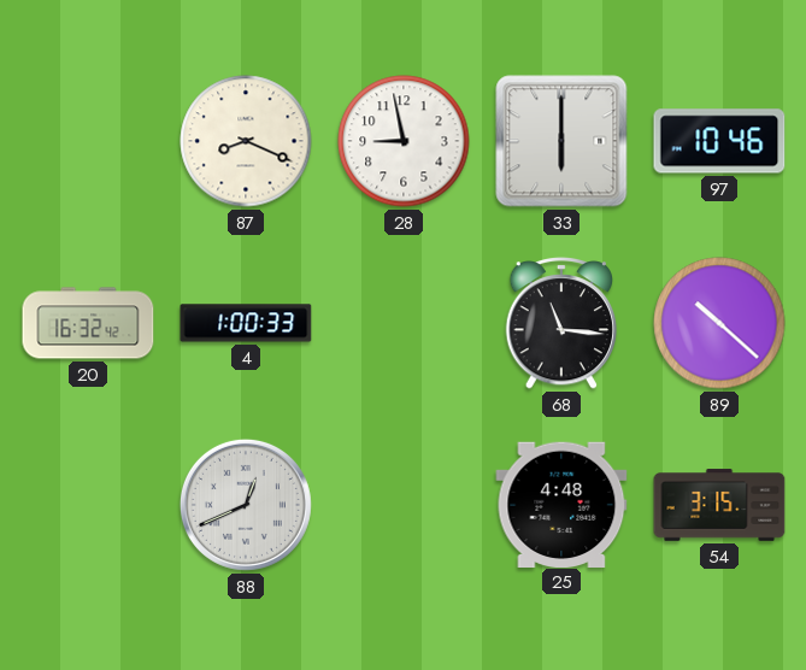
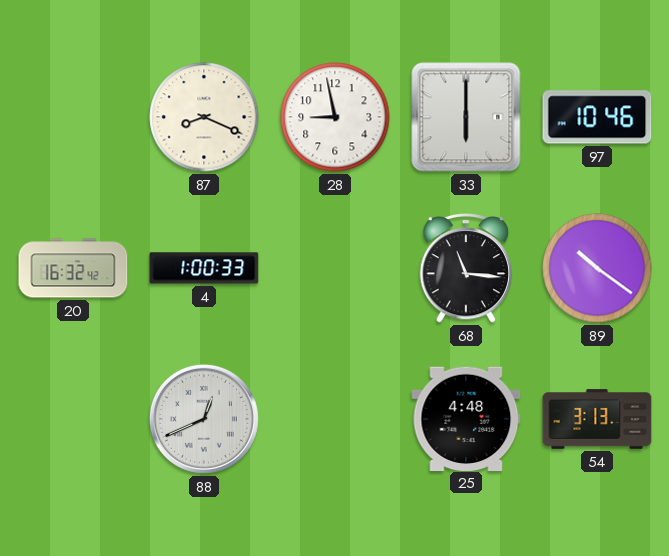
89: 10:22 -> 10:21
54: 3:15 -> 3:13
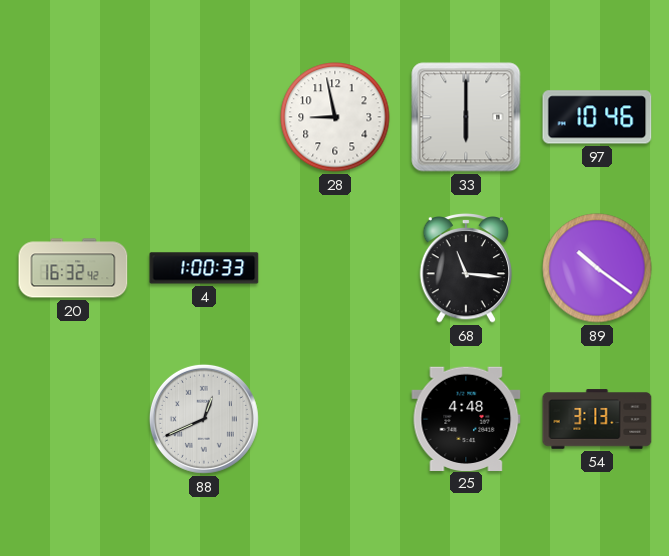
87: 8:19 -> none
